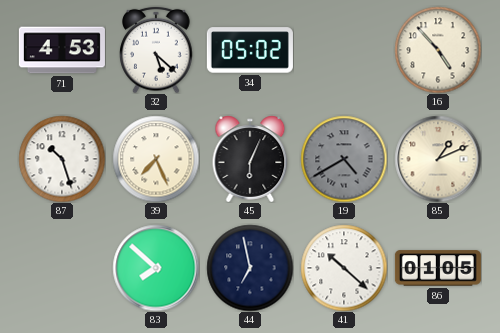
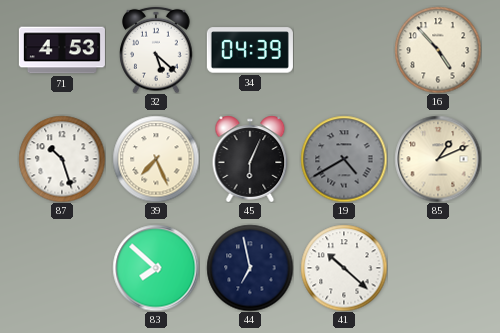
34: 05:02 -> 04:39
86: 01:05 -> none
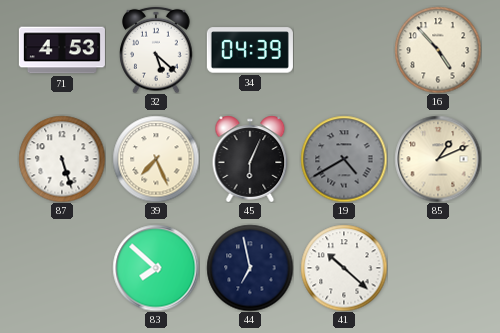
87: 10:27 -> 5:27
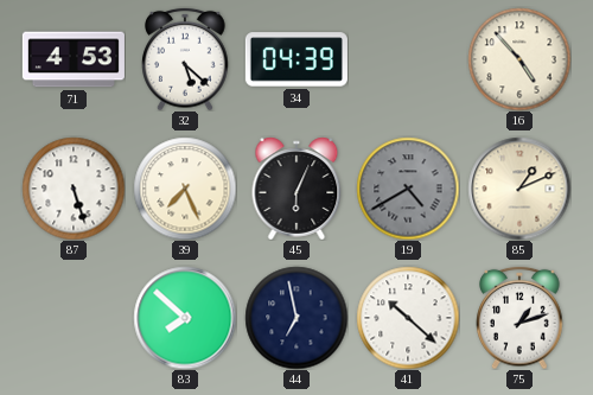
75: none -> 1:12
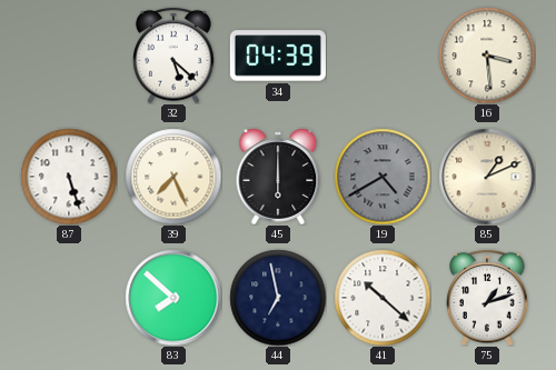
71: 4:53 -> none
16: 4:53 -> 3:29
45: 6:04 -> 6:00
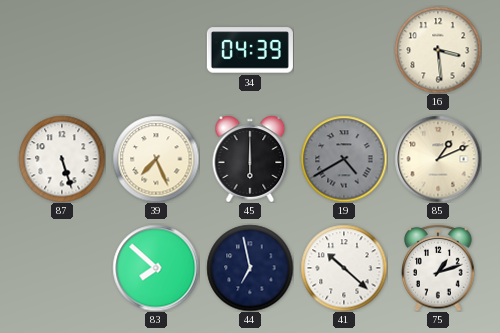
32: 5:22 -> none
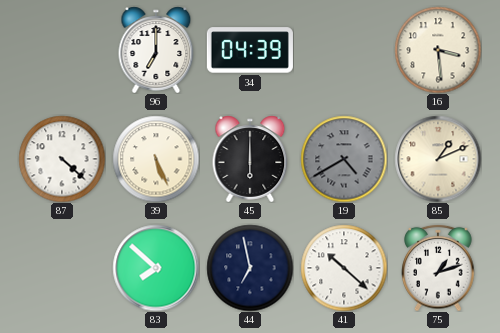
96: none -> 7:00
87: 5:27 -> 4:22
39: 7:26 -> 5:26
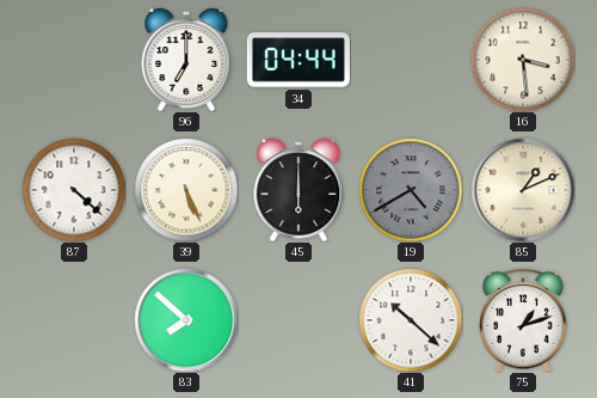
34: 04:39 -> 04:44
44: 6:58 -> none
